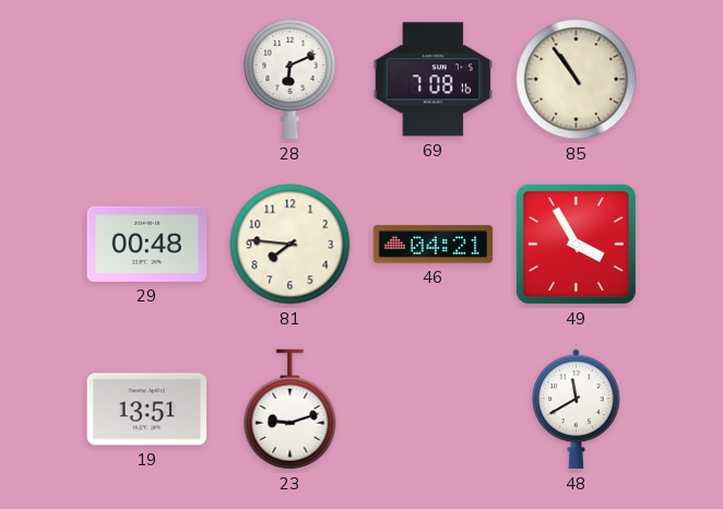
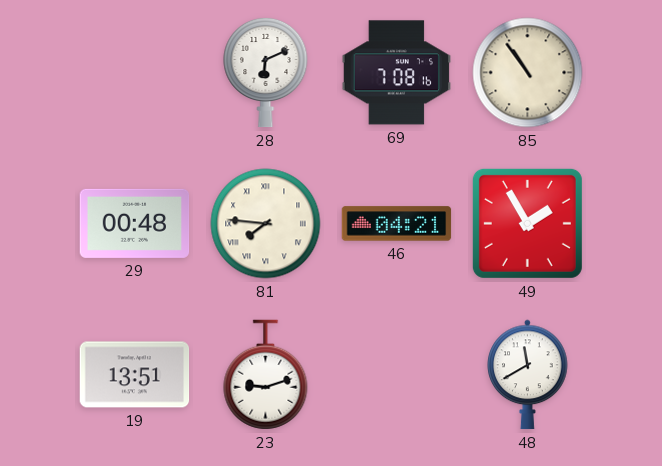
81 numerals: Arabic -> Roman
49: 3:55 -> 1:55
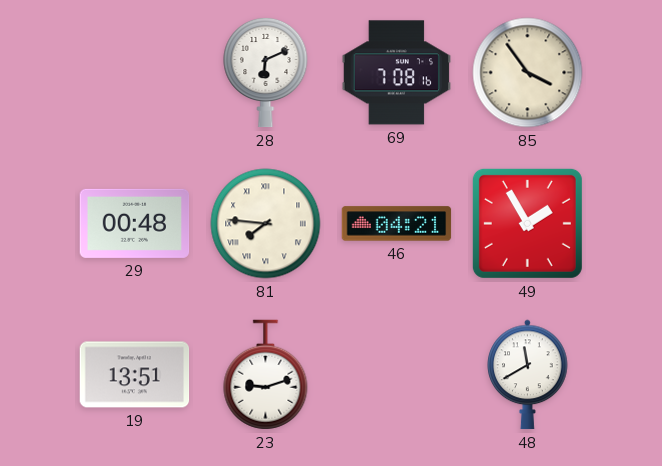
85: 10:54 -> 3:54
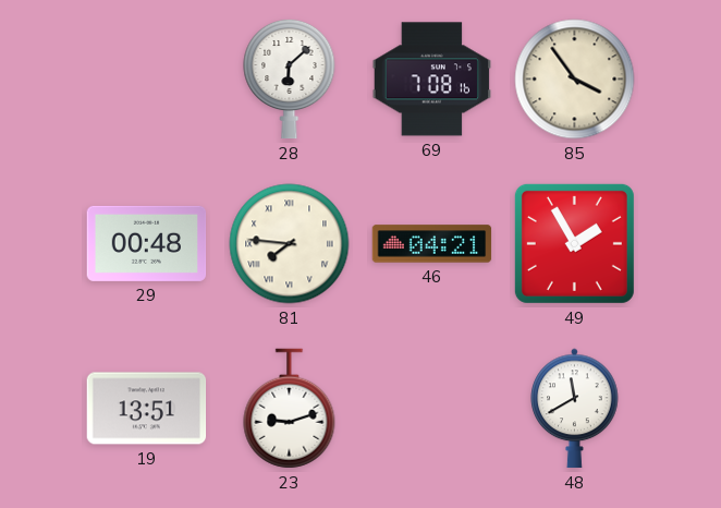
28: 6:11 -> 6:08
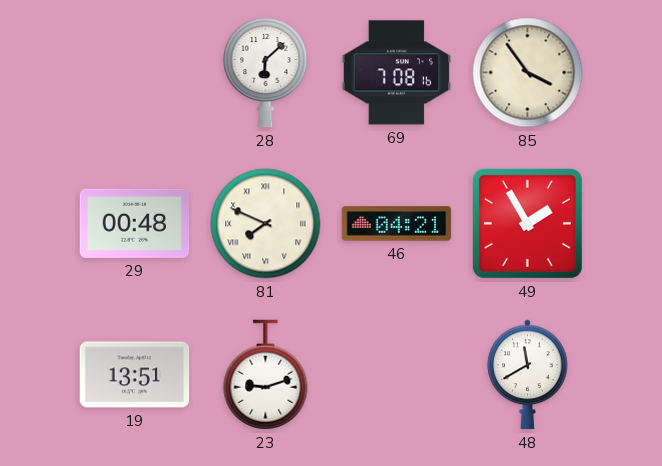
81: 7:46 -> 7:49
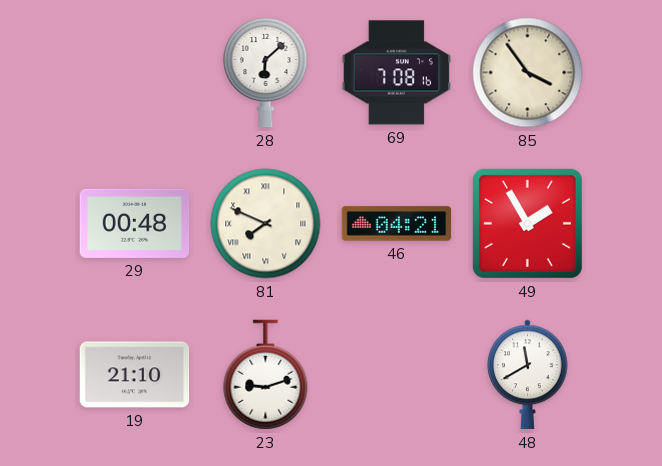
19: 13:51 -> 21:10
